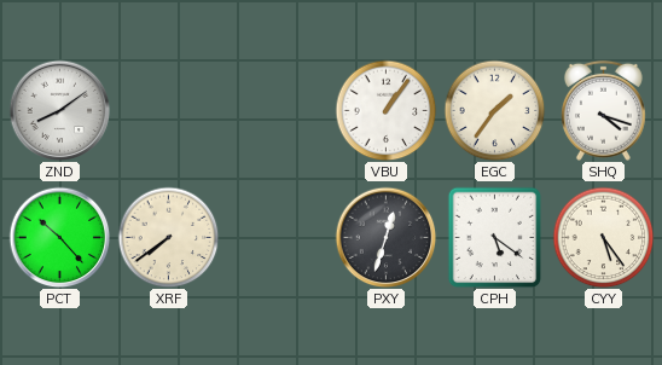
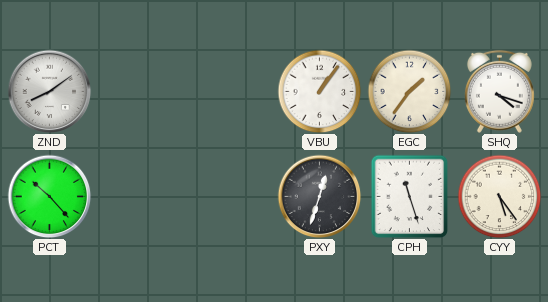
XRF: 7:39 -> none
CPH: 5:21 -> 11:27
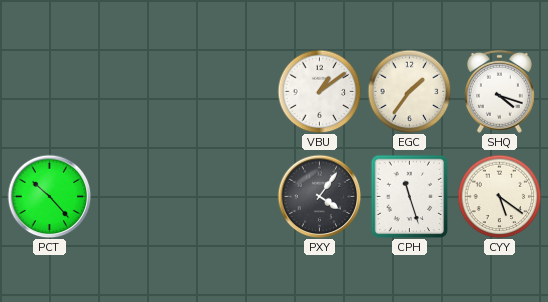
ZND: 8:09 -> none
VBU: 1:06 -> 1:09
PXY: 12:33 -> 4:06
CYY: 5:24 -> 5:21
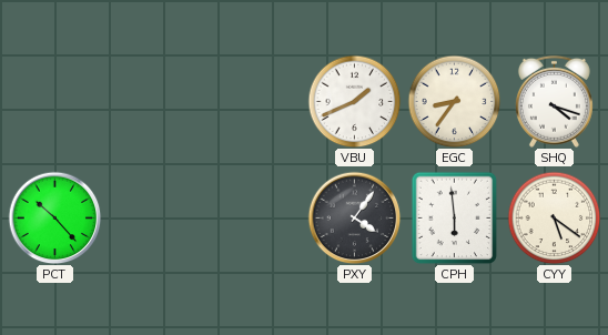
VBU: 1:09 -> 1:41
EGC: 1:36 -> 8:36
CPH: 11:27 -> 5:59
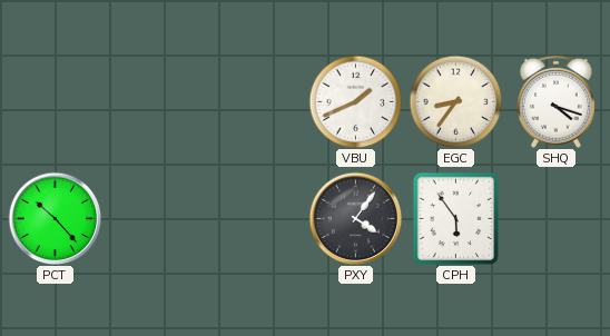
CPH: 5:59 -> 5:54
CYY: 5:21 -> none
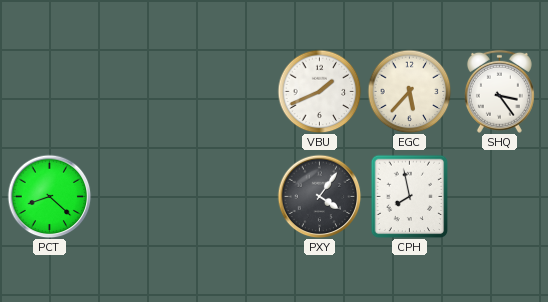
EGC: 8:36 -> 5:37
SHQ: 4:18 -> 3:24
PCT: 10:23 -> 8:22
CPH: 5:54 -> 7:58
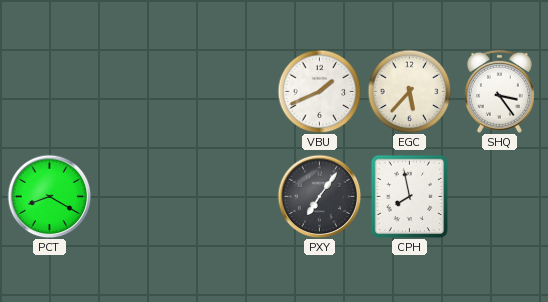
PCT: 8:22 -> 8:20
PXY: 4:06 -> 7:06
